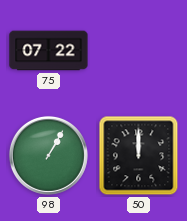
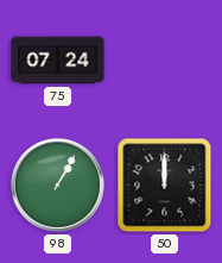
75: 07:22 -> 07:24
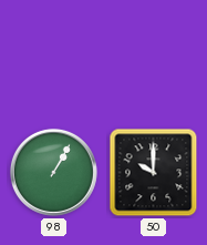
75: 07:24 -> none
50: 12:00 -> 10:00
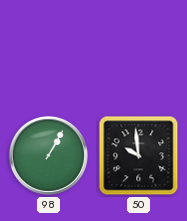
50: 10:00 -> 9:59
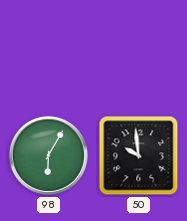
98: 1:05 -> 6:05
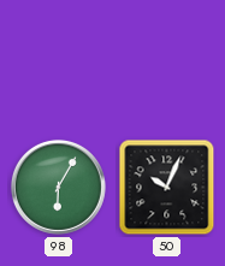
50: 9:59 -> 10:04
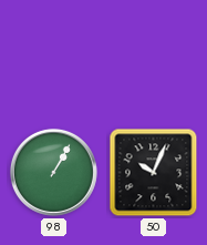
98: 6:05 -> 1:05
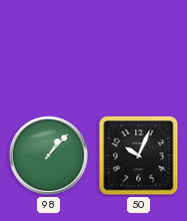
98: 1:05 -> 1:07
